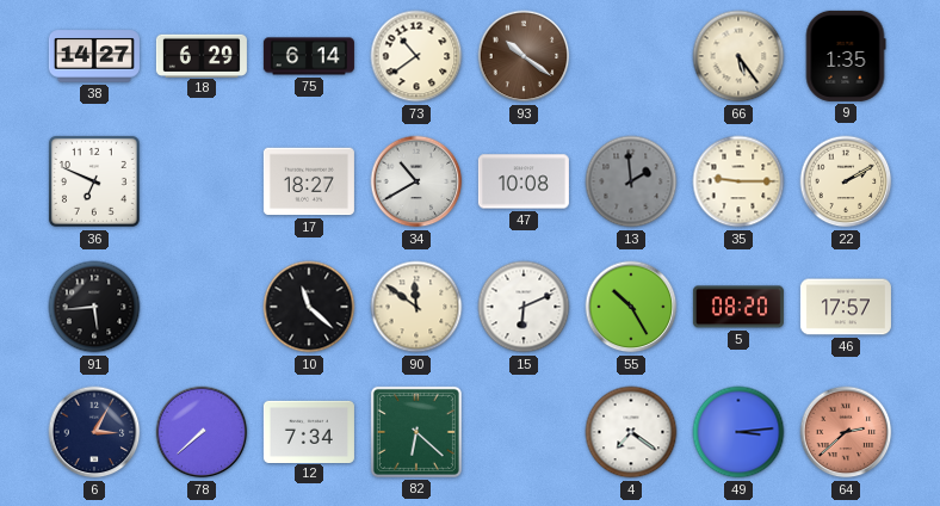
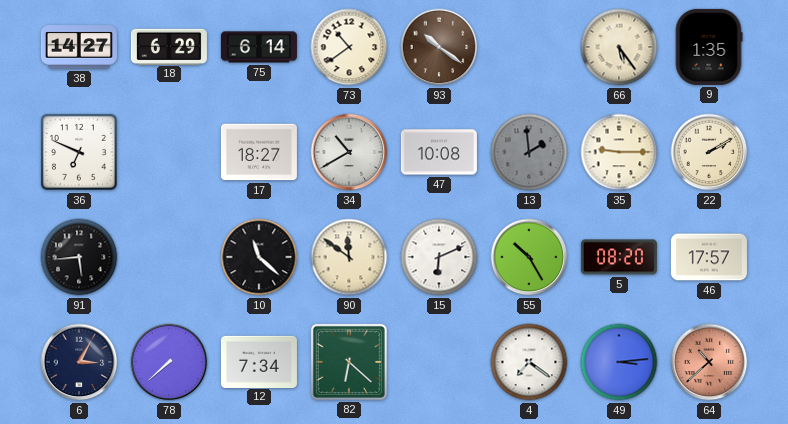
64: 2:38 -> 10:38
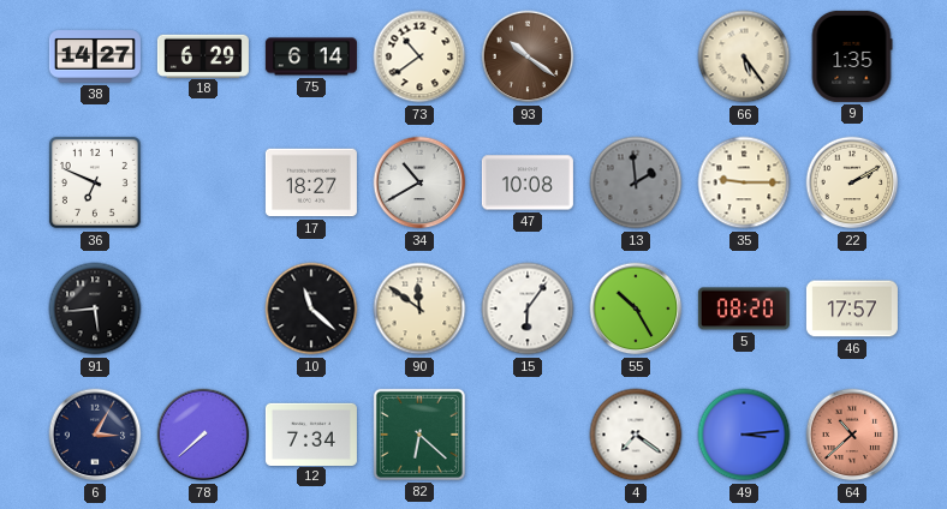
15: 6:11 -> 6:06
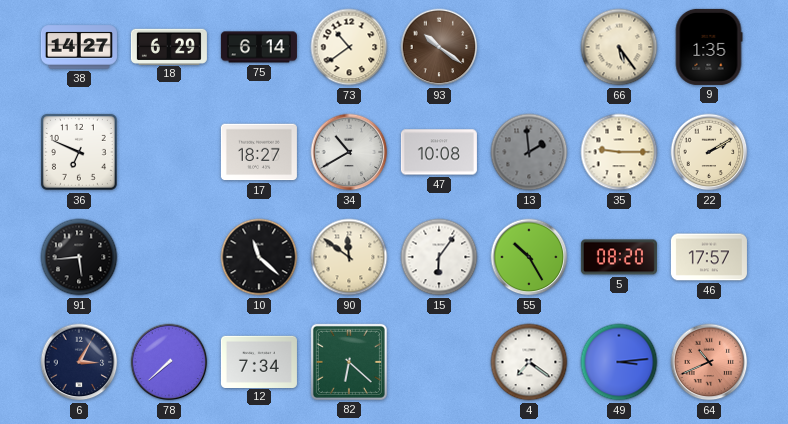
64: 10:38 -> 10:41
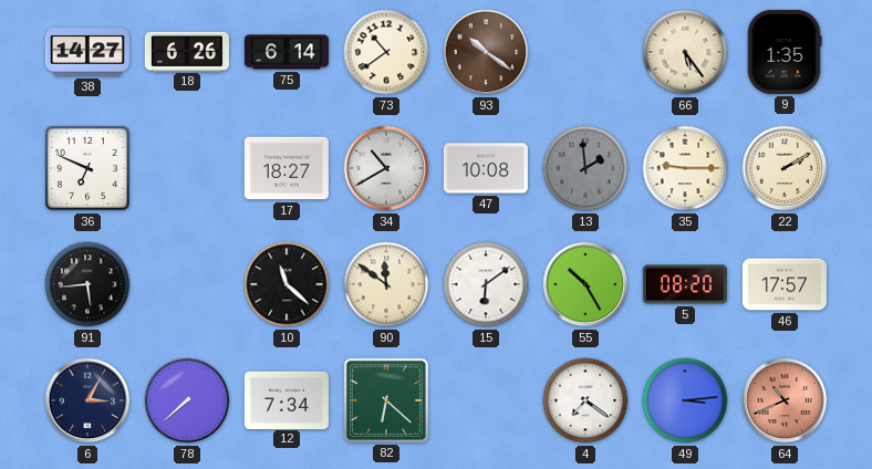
18: 6:29 -> 6:26
15: 6:06 -> 6:09
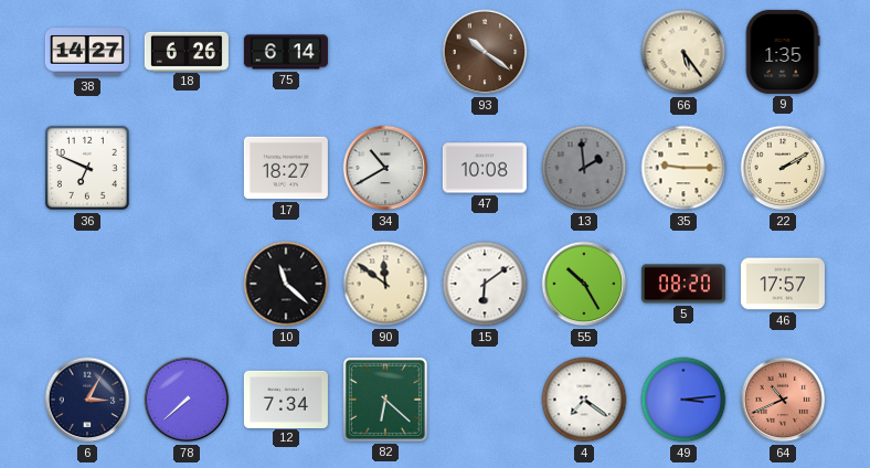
73: 10:39 -> none
91: 5:44 -> none
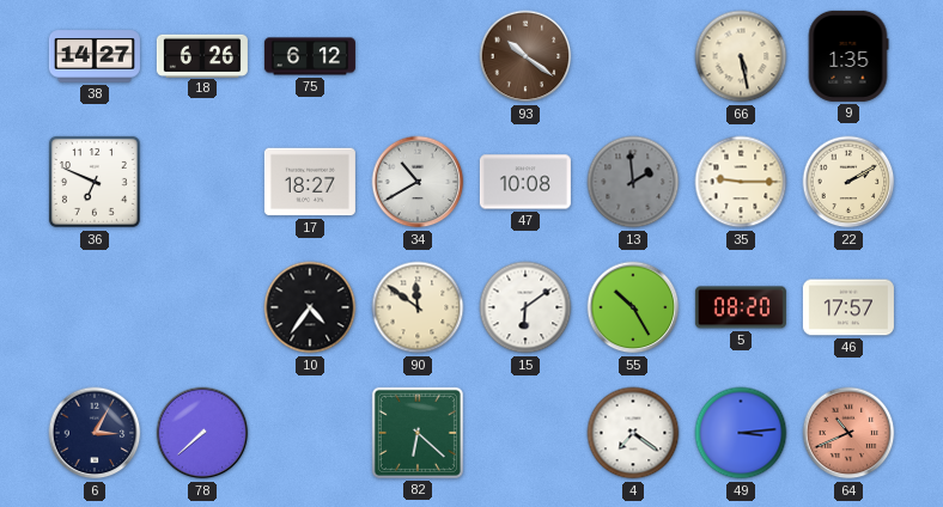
75: 6:14 -> 6:12
66: 5:24 -> 5:28
10: 11:22 -> 4:36
12: 7:34 -> none
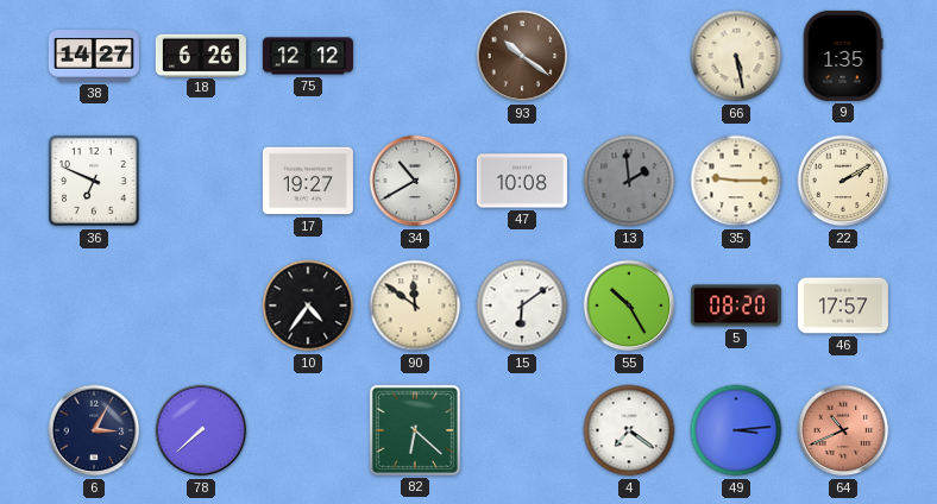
75: 6:12 -> 12:12
17: 18:27 -> 19:27
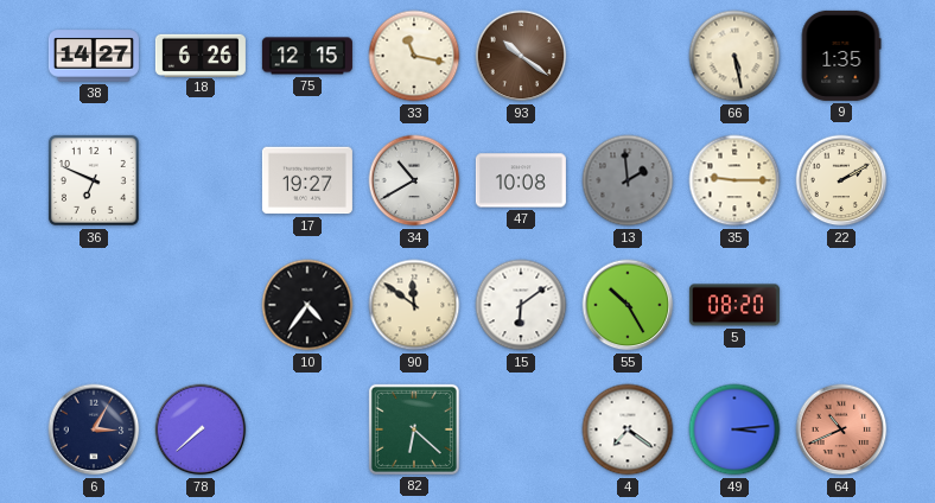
75: 12:12 -> 12:15
33: none -> 11:17
46: 17:57 -> none
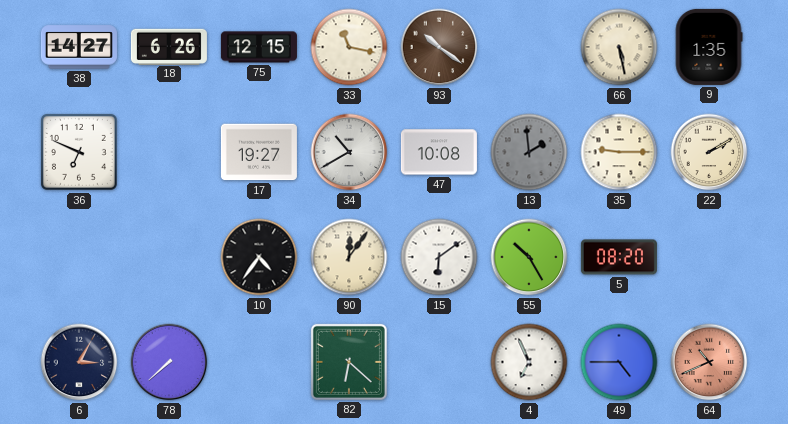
90: 11:51 -> 12:06
4: 7:21 -> 6:56
49: 3:14 -> 4:45
